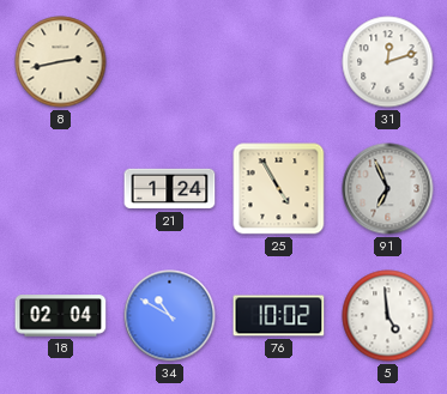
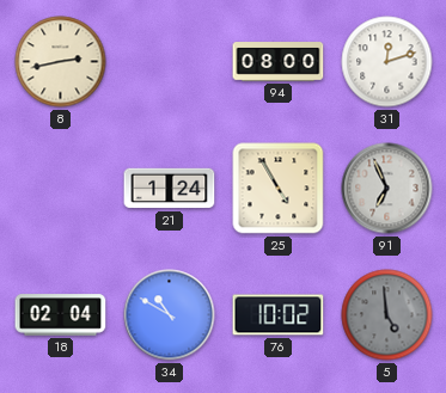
94: none -> 08:00
5 dial: white -> grey
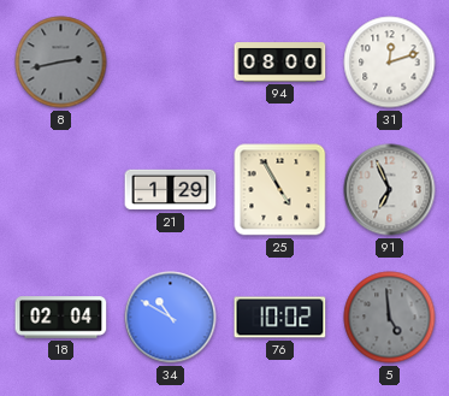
8 dial: cream -> grey
21: 1:24 -> 1:29
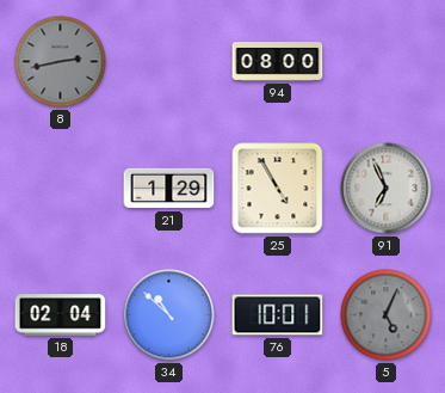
31: 12:12 -> none
34: 10:50 -> 10:52
76: 10:02 -> 10:01
5: 4:59 -> 5:04
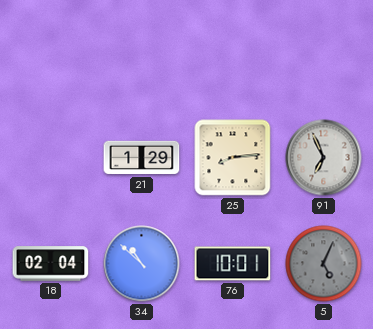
8: 2:43 -> none
94: 08:00 -> none
25: 4:55 -> 8:14
